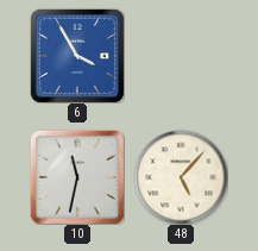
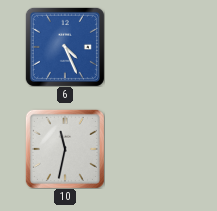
6: 3:55 -> 4:26
48: 5:07 -> none
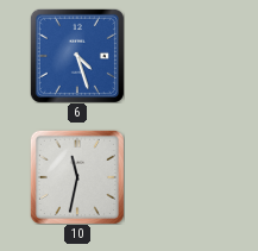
6: 4:26 -> 4:27
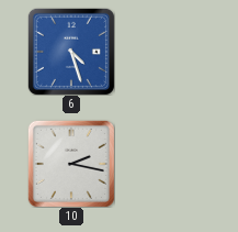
10: 11:32 -> 2:17
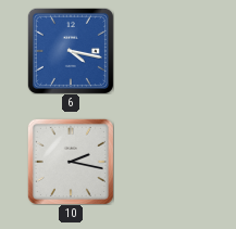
6: 4:27 -> 4:17
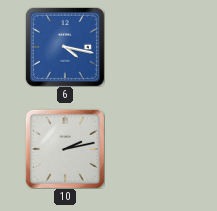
10: 2:17 -> 2:13
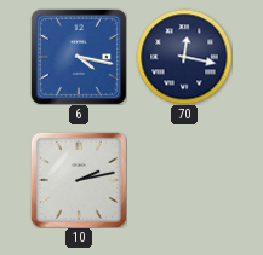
70: none -> 12:17
